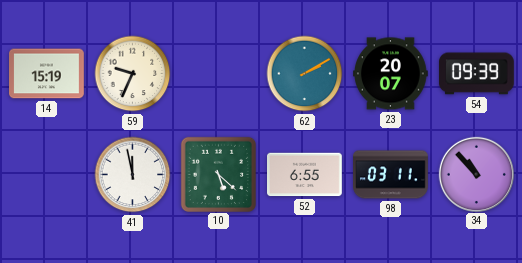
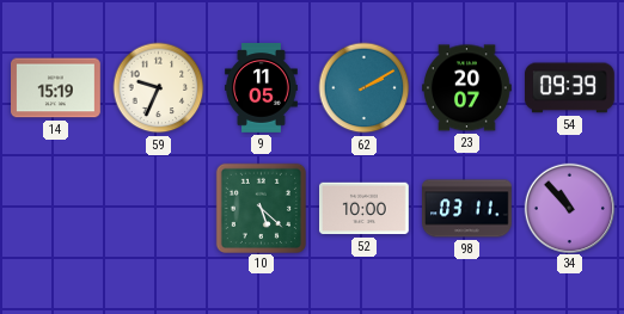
9: none -> 11:05
41: 11:58 -> none
52: 6:55 -> 10:00
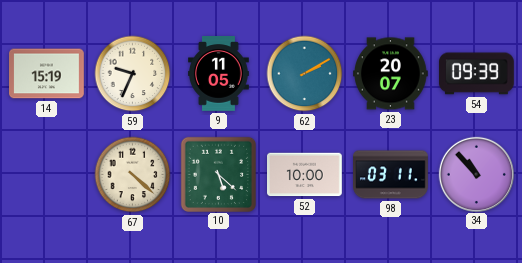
67: none -> 4:22
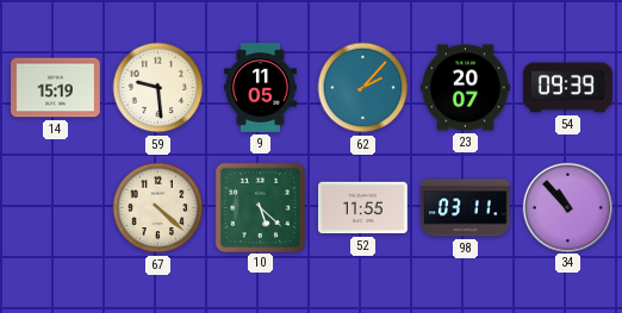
59: 9:34 -> 9:29
62: 2:10 -> 2:07
52: 10:00 -> 11:55
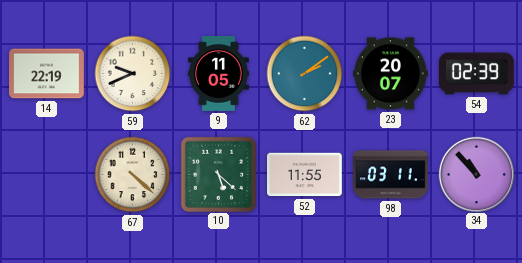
14: 15:19 -> 22:19
59: 9:29 -> 9:41
62: 2:07 -> 2:09
54: 09:39 -> 02:39
